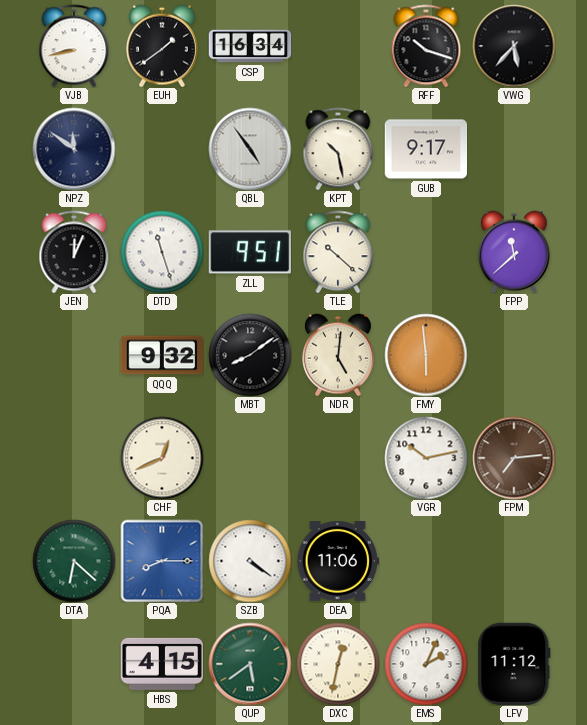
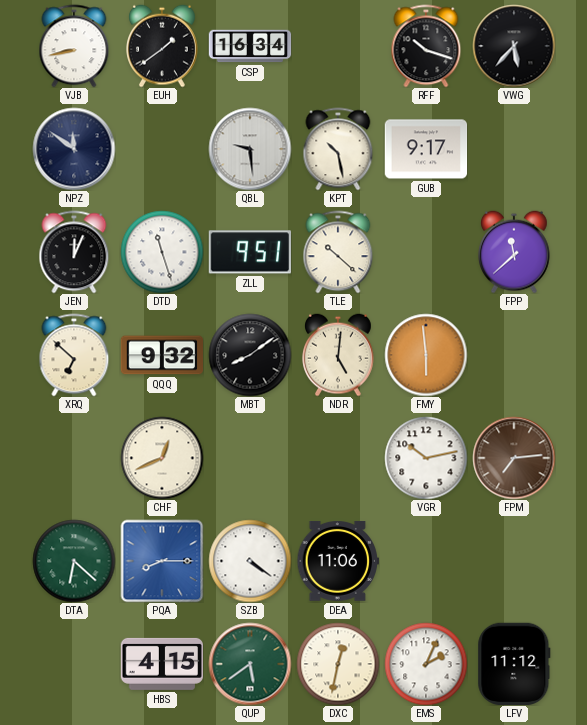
QBL: 4:54 -> 9:29
XRQ: none -> 6:52
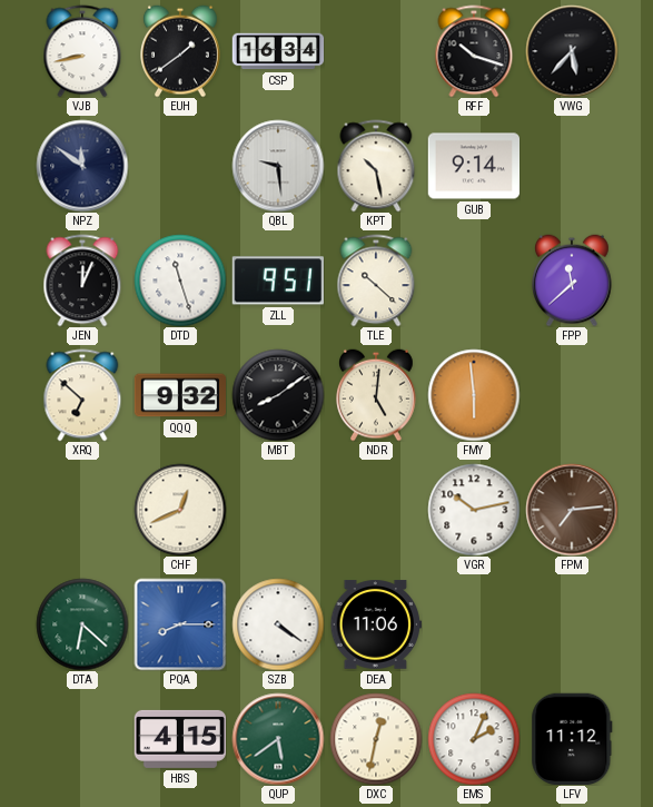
GUB: 9:17 -> 9:14
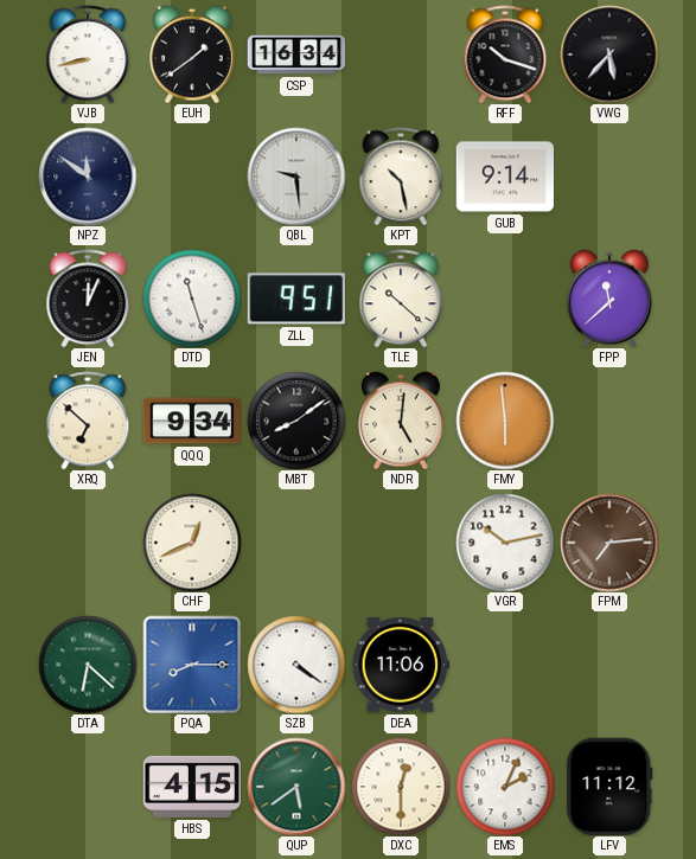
QQQ: 9:32 -> 9:34
DXC: 12:32 -> 12:30
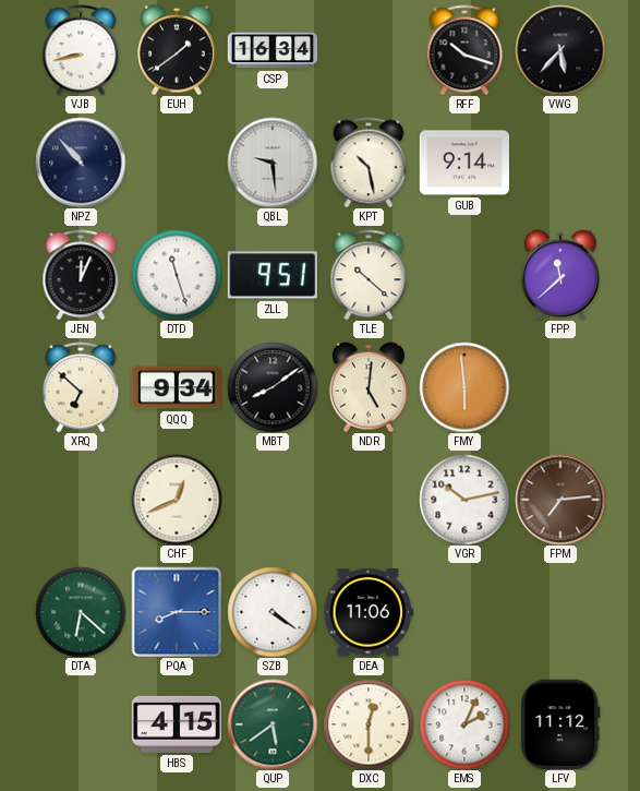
NPZ: 11:51 -> 10:53
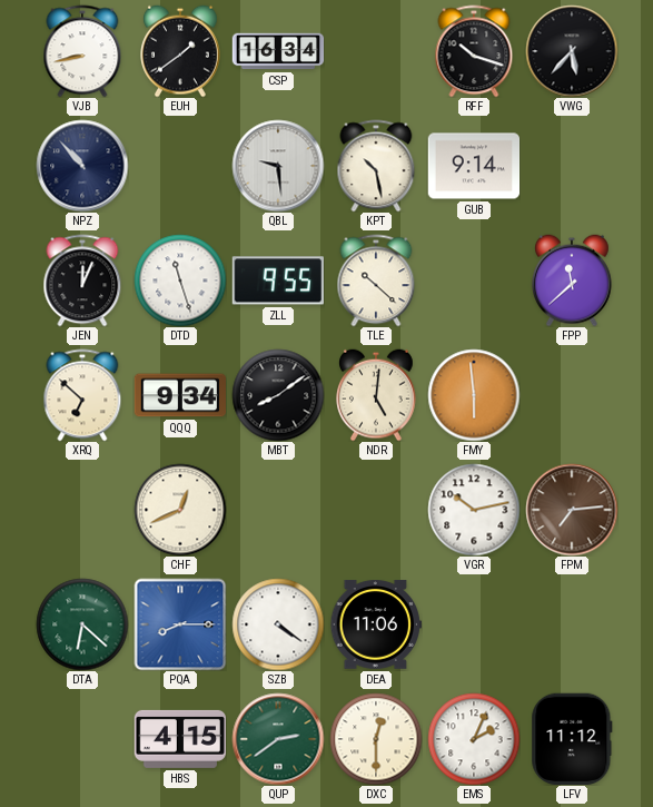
ZLL: 9:51 -> 9:55
QUP: 5:39 -> 2:39
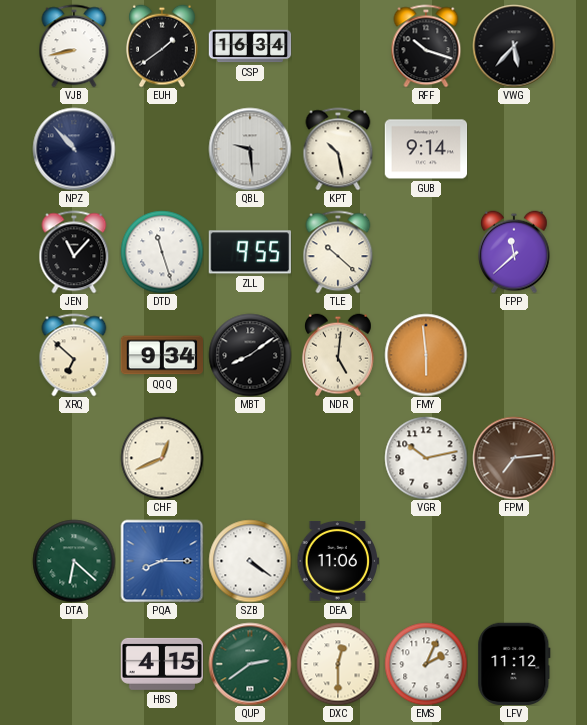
JEN: 12:04 -> 11:07
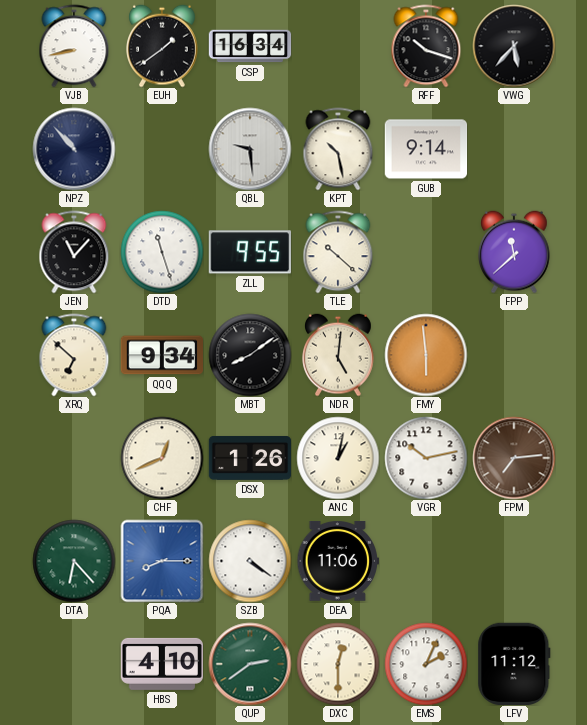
DSX: none -> 1:26
ANC: none -> 1:02
DTA: 6:22 -> 6:23
HBS: 4:15 -> 4:10
